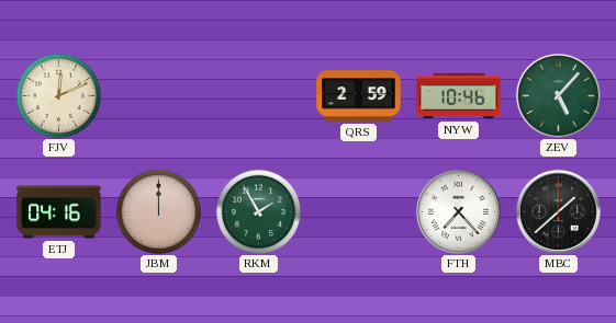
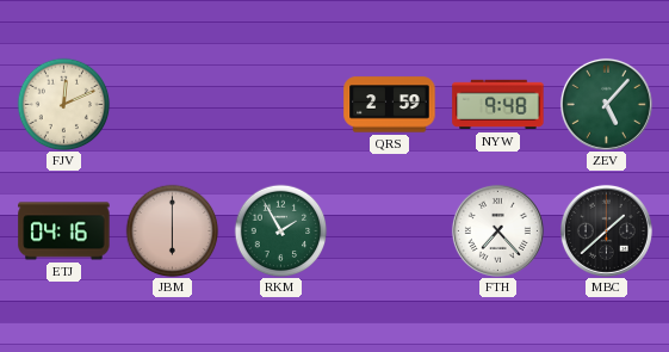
NYW: 10:46 -> 9:48
JBM: 12:00 -> 6:00
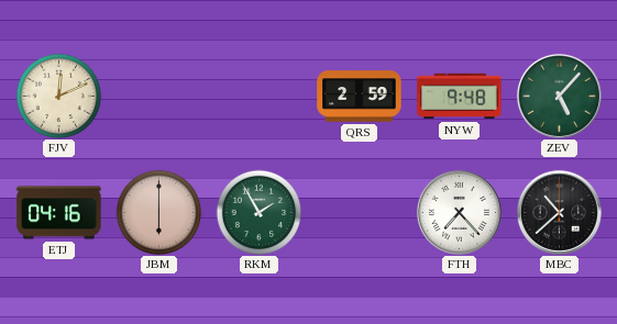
MBC: 1:38 -> 10:38
